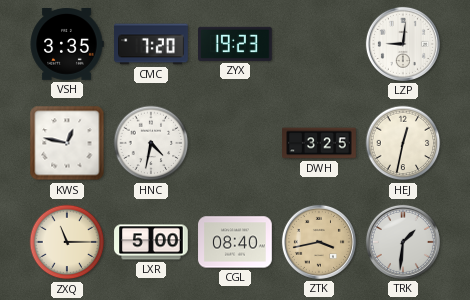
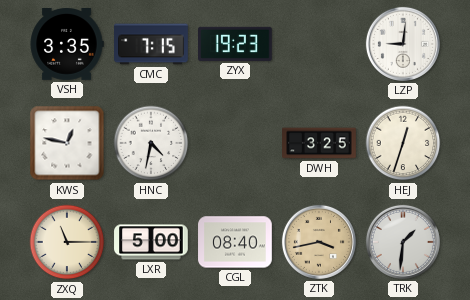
CMC: 7:20 -> 7:15
HEJ: 12:32 -> 12:33
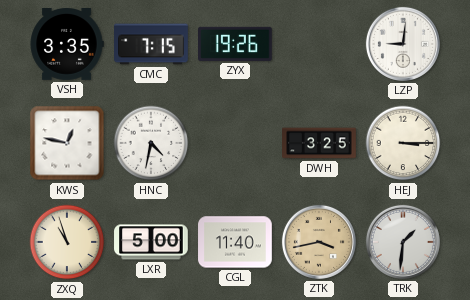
ZYX: 19:23 -> 19:26
HEJ: 12:33 -> 3:15
ZXQ: 11:15 -> 10:57
CGL: 08:40 -> 11:40
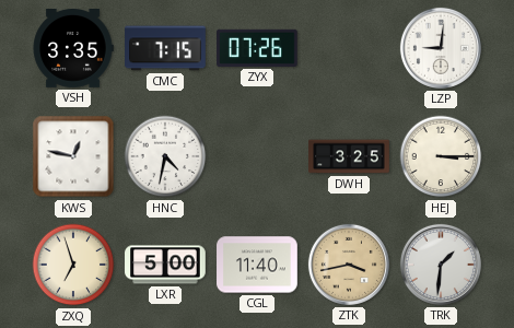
ZYX: 19:26 -> 07:26
ZXQ: 10:57 -> 6:57
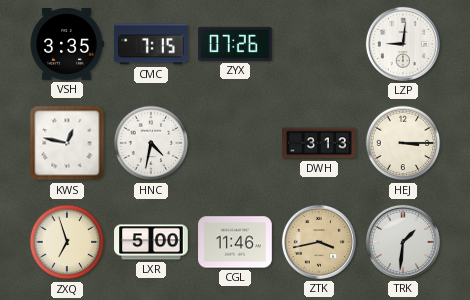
DWH: 3:25 -> 3:13
CGL: 11:40 -> 11:46
